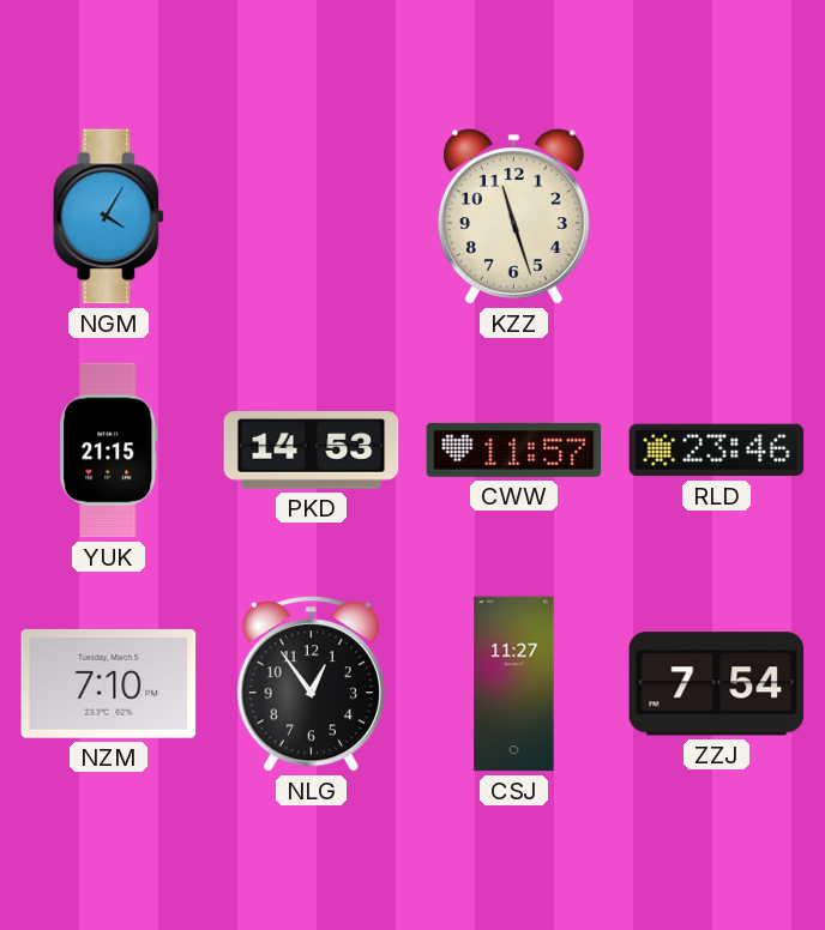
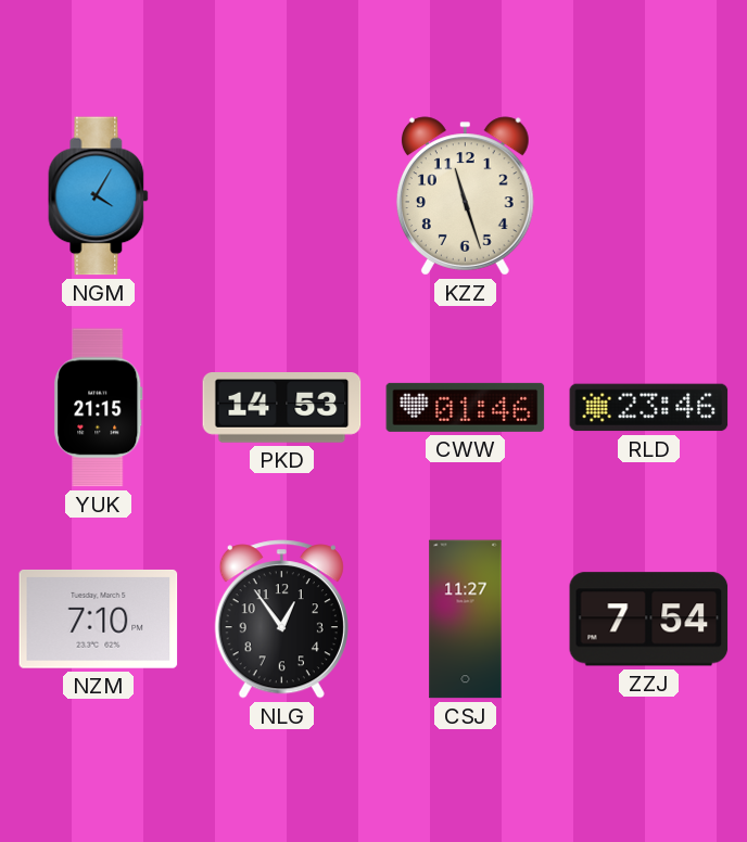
CWW: 11:57 -> 01:46
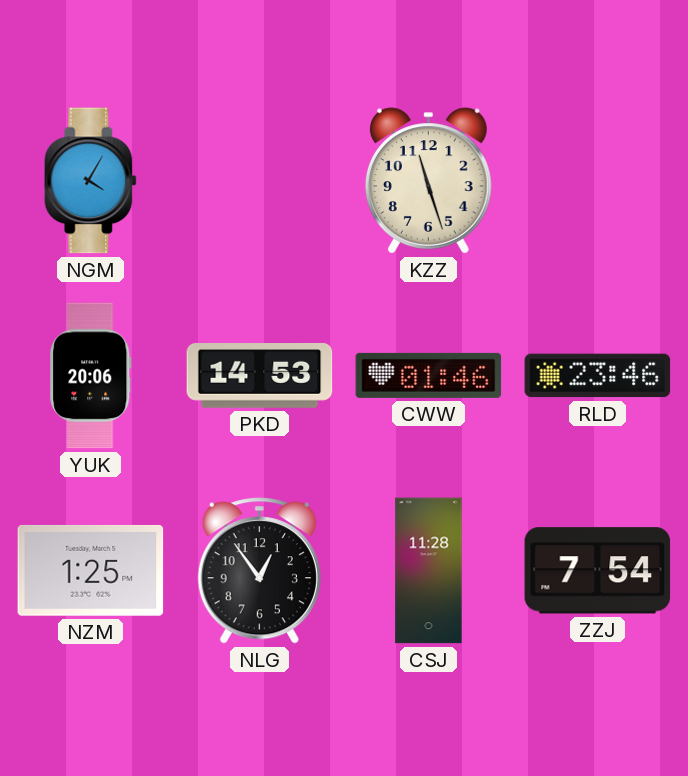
YUK: 21:15 -> 20:06
NZM: 7:10 -> 1:25
CSJ: 11:27 -> 11:28
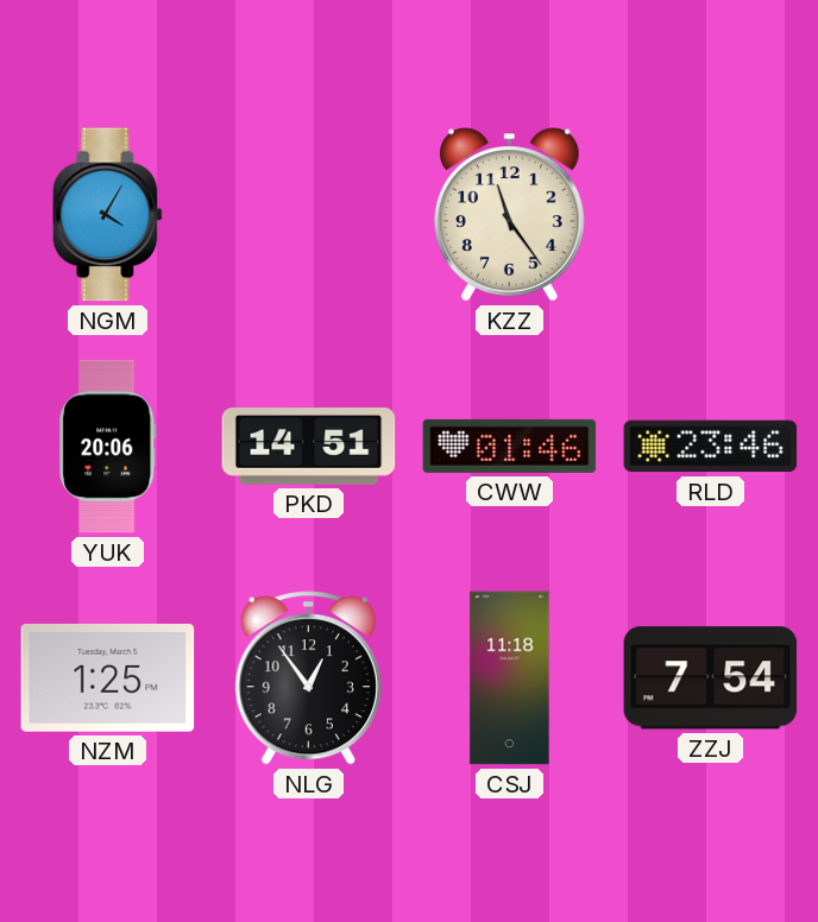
KZZ: 11:27 -> 11:24
PKD: 14:53 -> 14:51
CSJ: 11:28 -> 11:18
